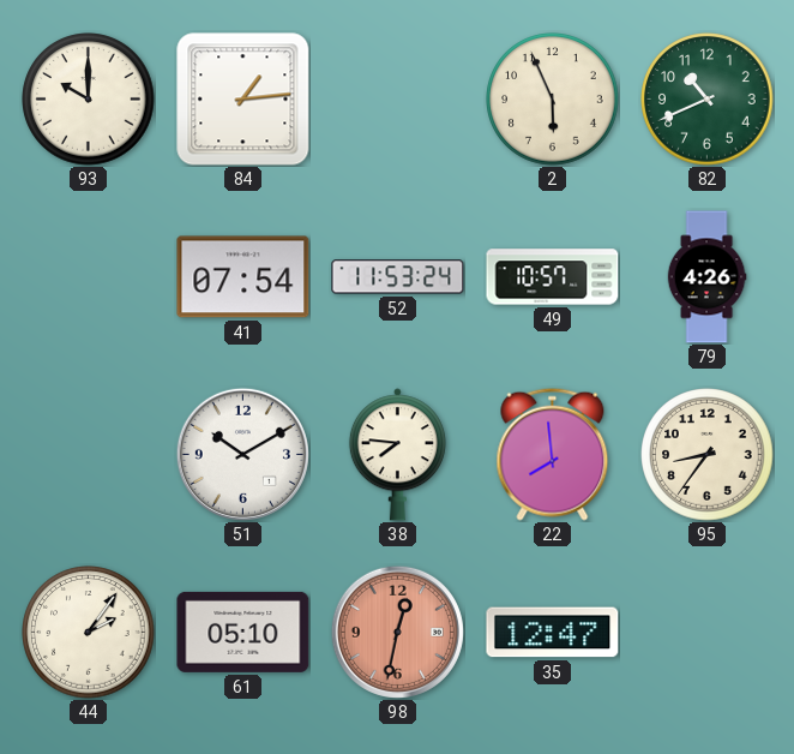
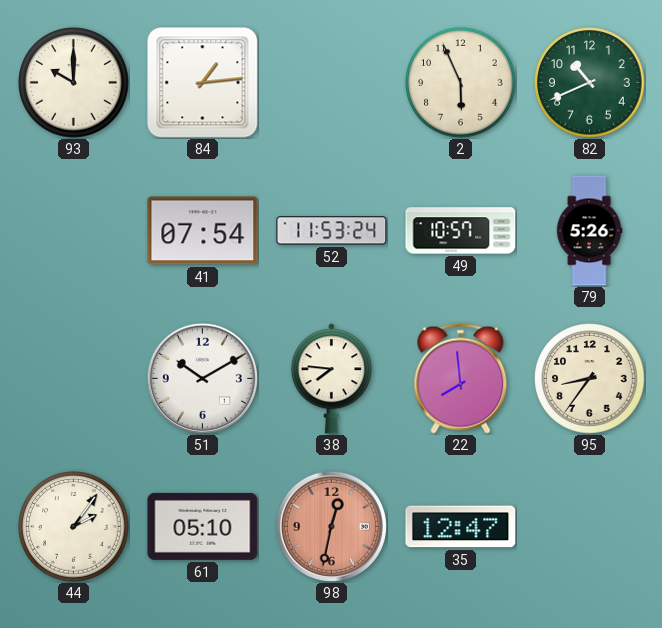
79: 4:26 -> 5:26
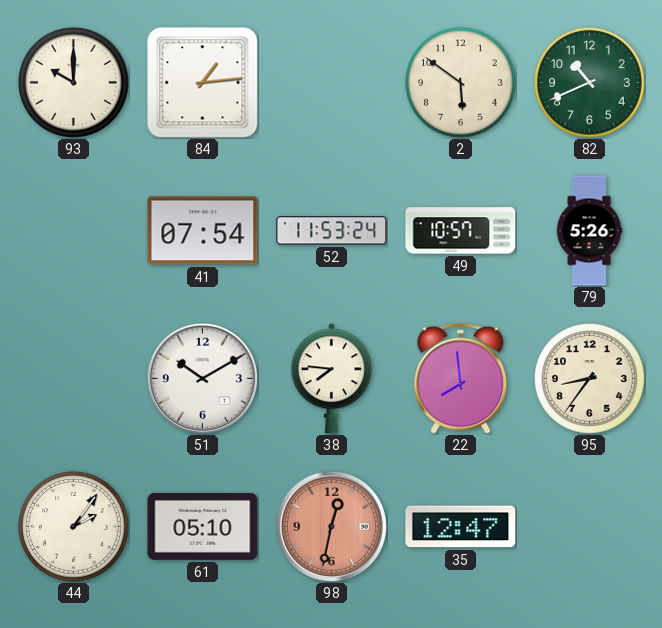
2: 5:56 -> 5:51
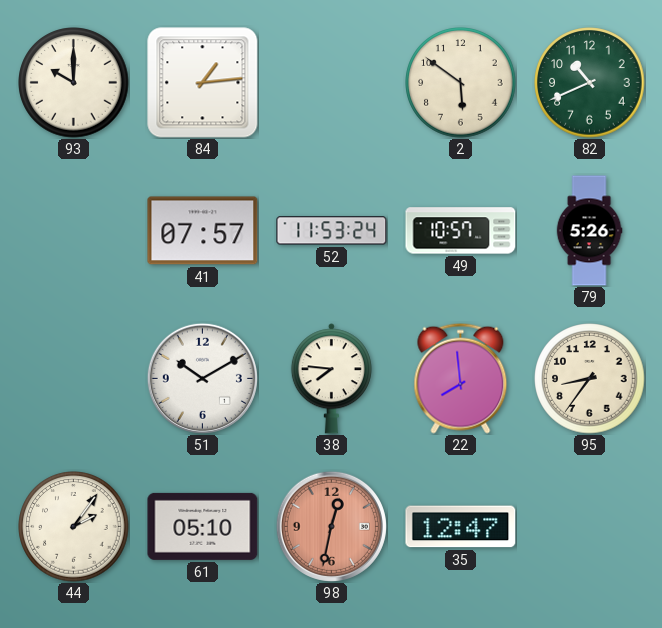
41: 07:54 -> 07:57
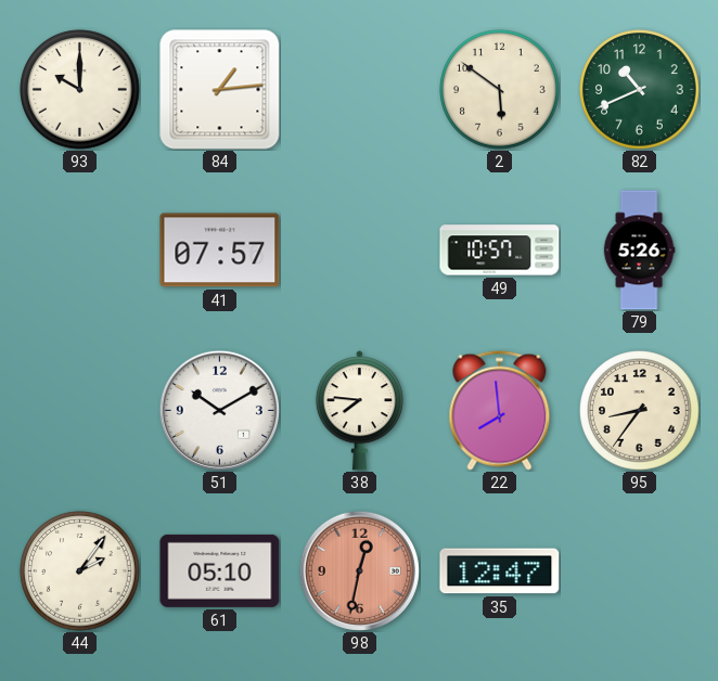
52: 11:53 -> none
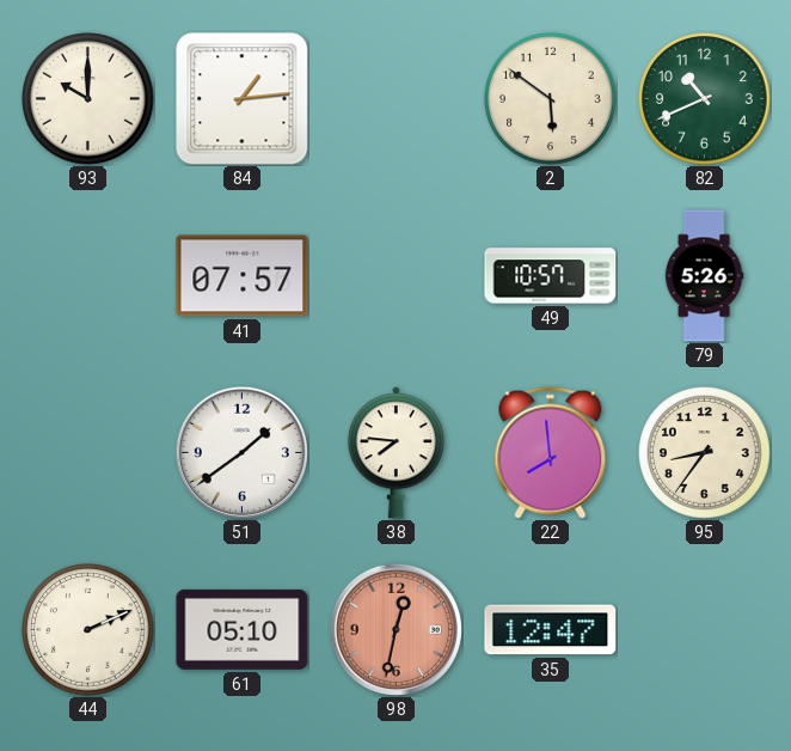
51: 10:10 -> 1:39
44: 2:06 -> 2:11
